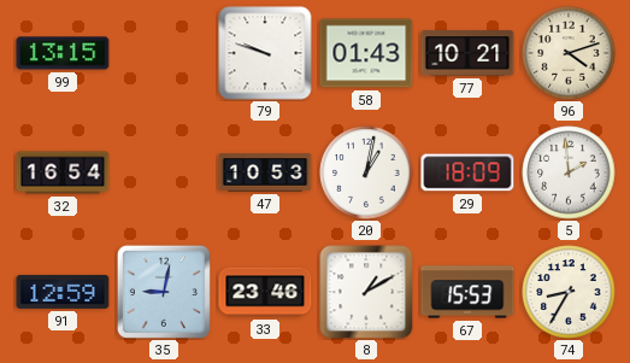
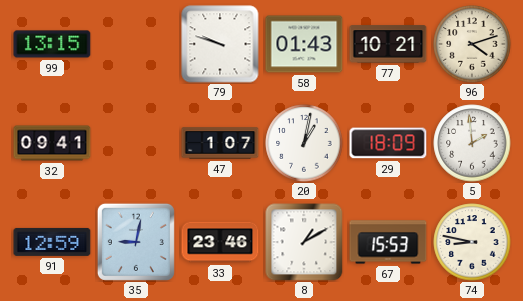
32: 16:54 -> 09:41
47: 10:53 -> 1:07
74: 8:35 -> 8:47
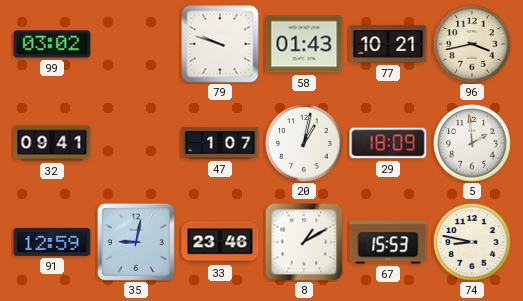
99: 13:15 -> 03:02
96: 4:12 -> 3:43
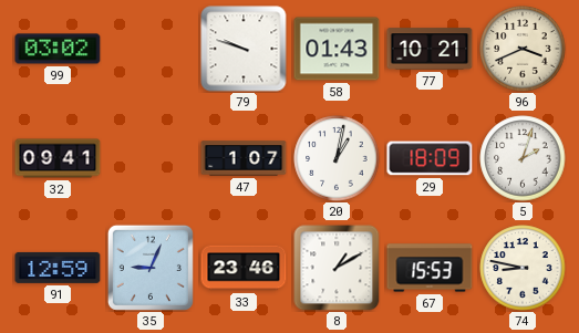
96: 3:43 -> 3:41
5: 1:59 -> 2:03
35: 9:02 -> 9:04
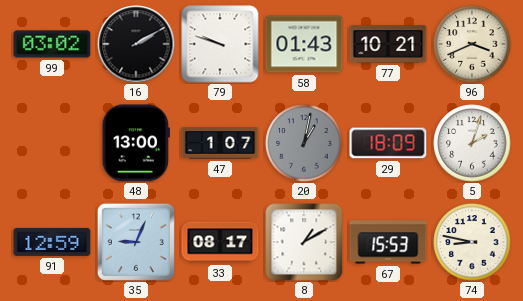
16: none -> 2:10
32: 09:41 -> none
48: none -> 13:00
20 dial: white -> grey
33: 23:46 -> 08:17
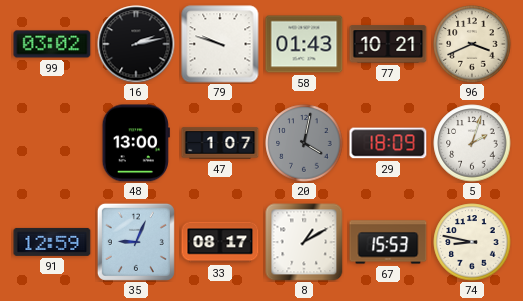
16: 2:10 -> 2:13
20: 1:02 -> 4:02
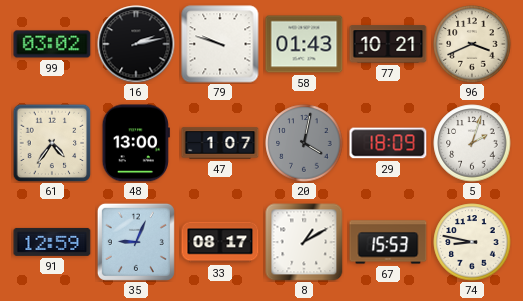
61: none -> 4:36
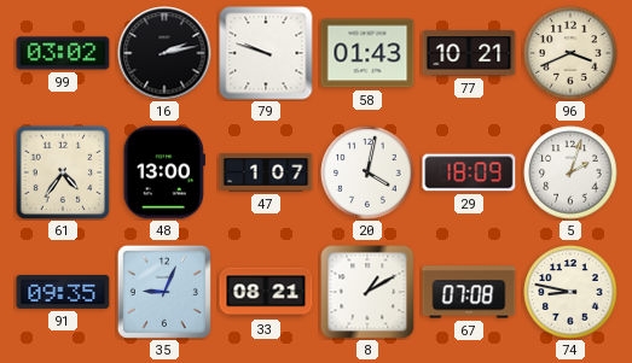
20 dial: grey -> white
91: 12:59 -> 09:35
33: 08:17 -> 08:21
67: 15:53 -> 07:08
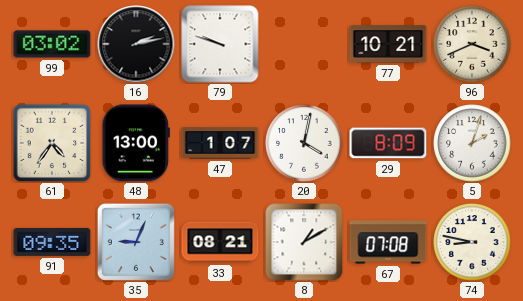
58: 01:43 -> none
29: 18:09 -> 8:09
